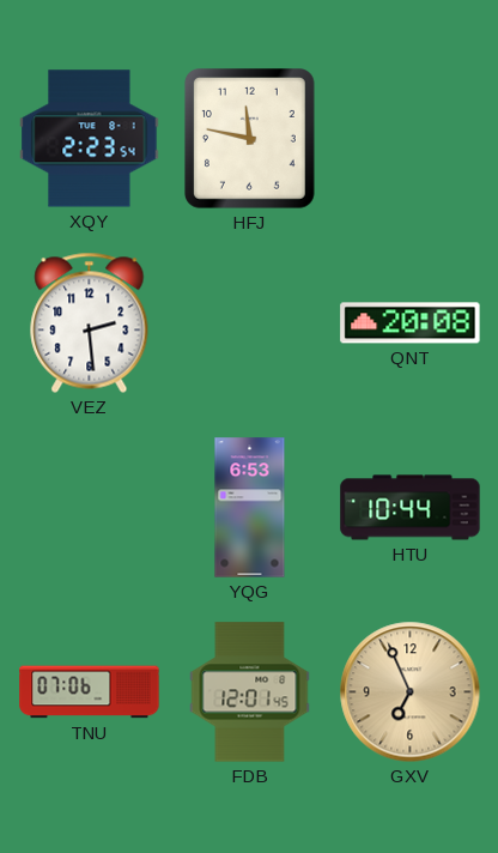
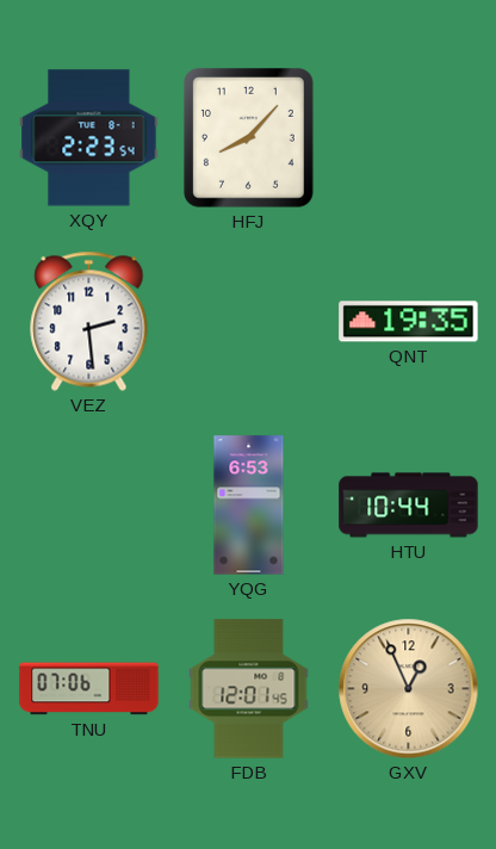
HFJ: 11:47 -> 8:07
QNT: 20:08 -> 19:35
GXV: 6:56 -> 12:56
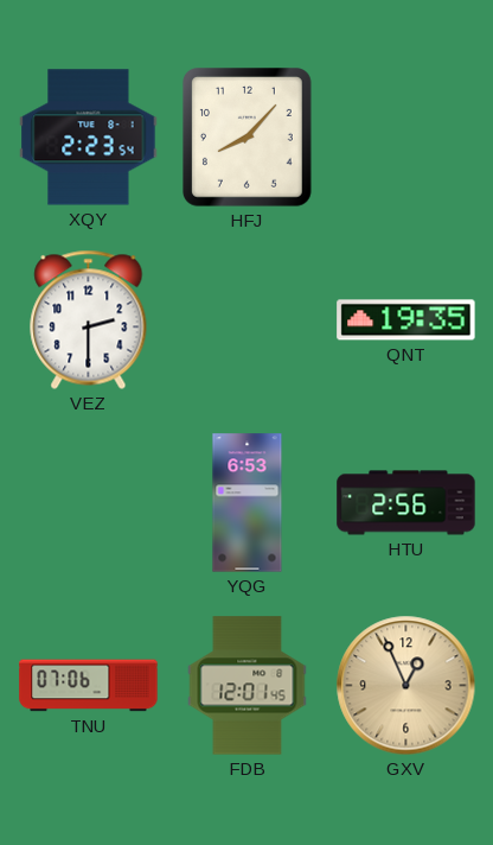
VEZ: 2:29 -> 2:30
HTU: 10:44 -> 2:56
